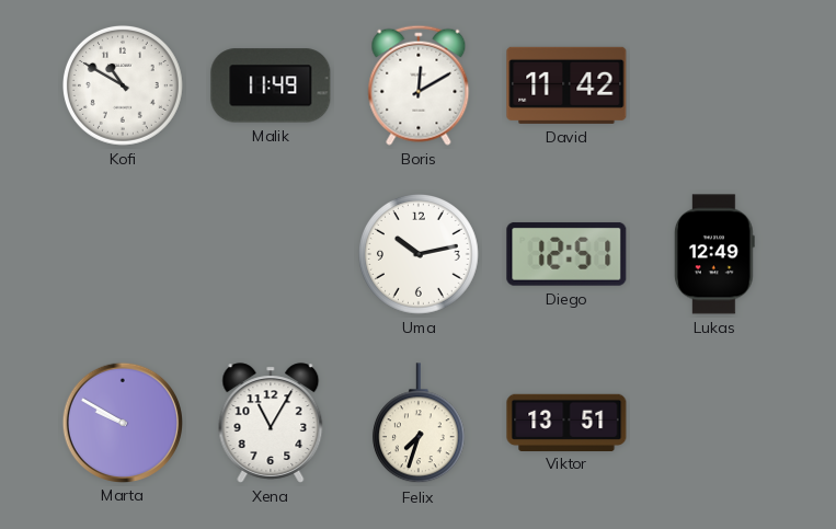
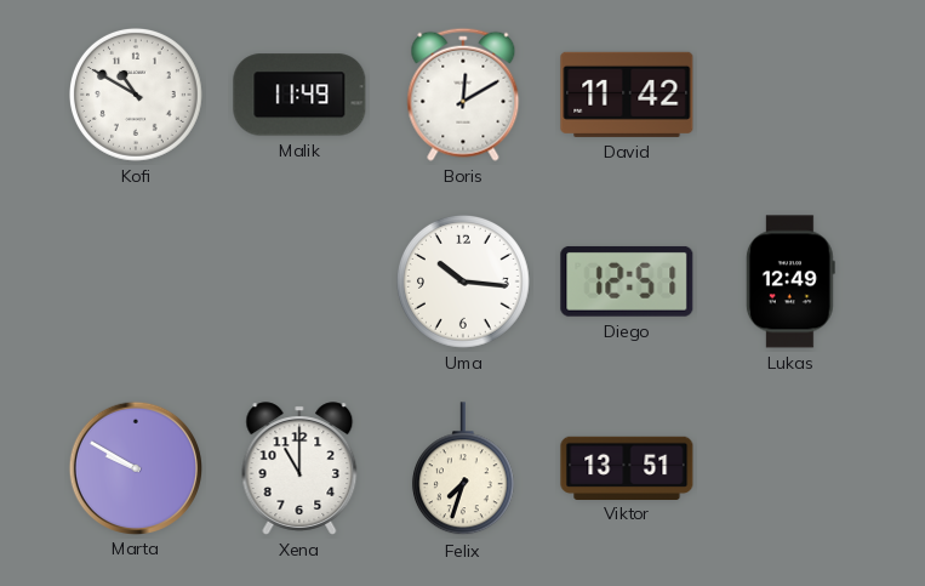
Uma: 10:13 -> 10:16
Xena: 11:05 -> 11:00
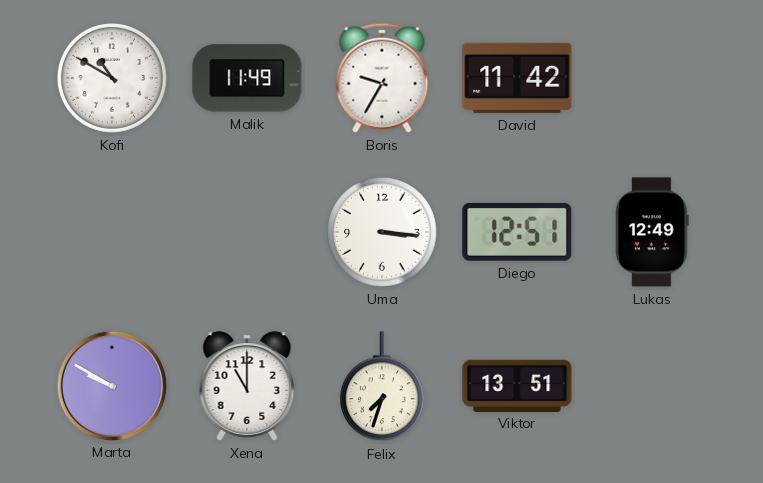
Boris: 12:10 -> 9:35
Uma: 10:16 -> 3:16
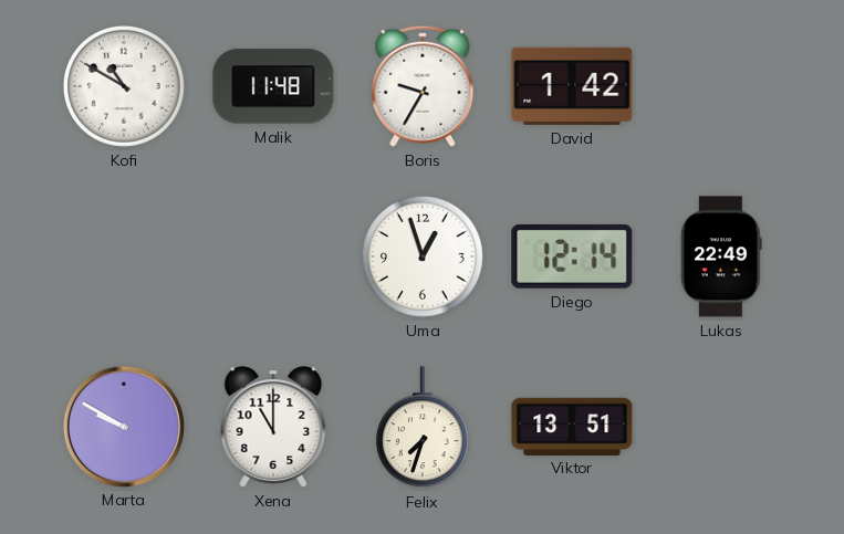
Malik: 11:49 -> 11:48
David: 11:42 -> 1:42
Uma: 3:16 -> 12:57
Diego: 12:51 -> 12:14
Lukas: 12:49 -> 22:49
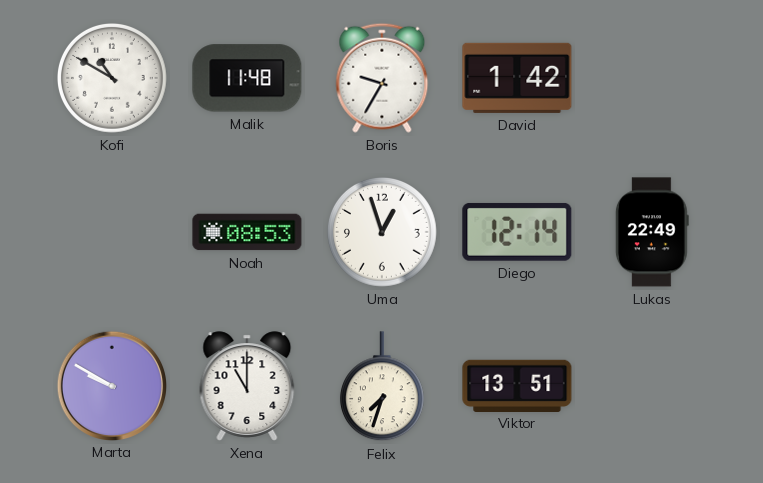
Noah: none -> 08:53
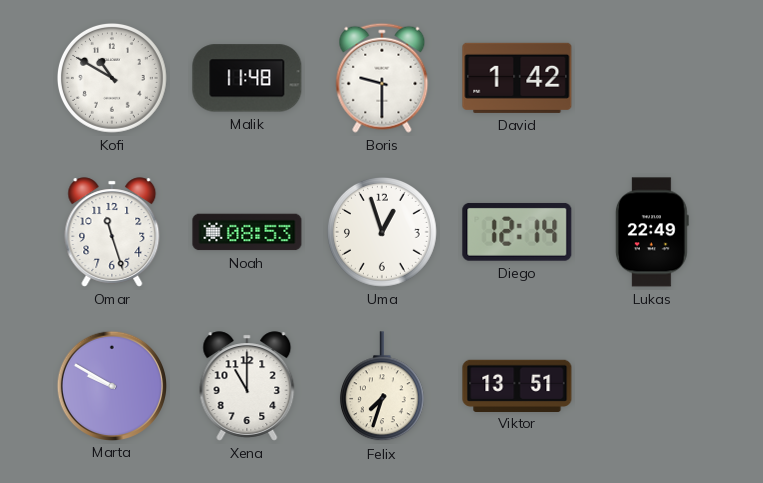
Boris: 9:35 -> 9:30
Omar: none -> 11:27
